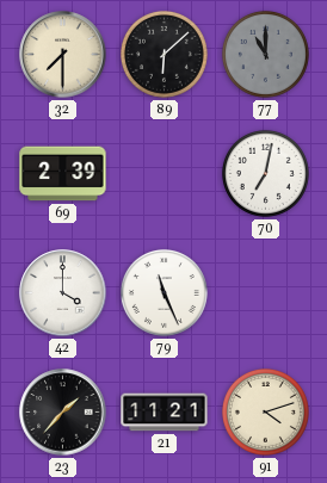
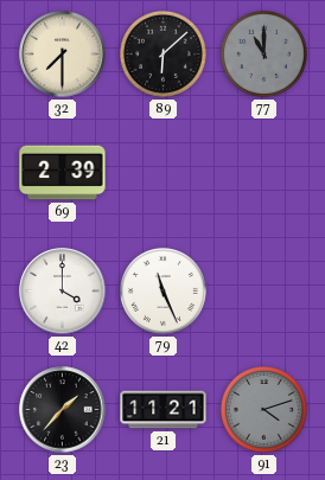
70: 7:02 -> none
91 dial: cream -> grey
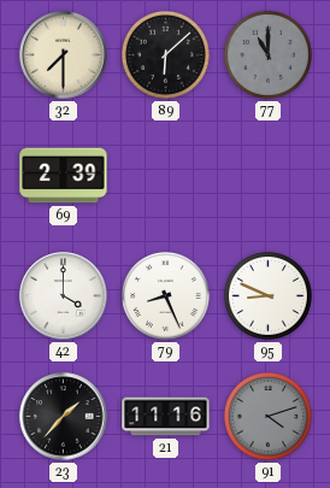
79: 11:26 -> 8:26
95: none -> 8:49
21: 11:21 -> 11:16
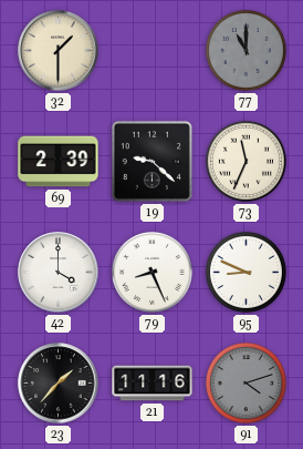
32: 7:30 -> 1:30
89: 6:08 -> none
19: none -> 9:22
73: none -> 11:34
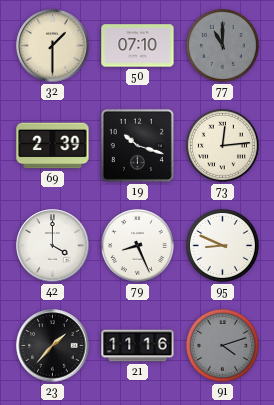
50: none -> 07:10
19: 9:22 -> 10:18
73: 11:34 -> 12:14
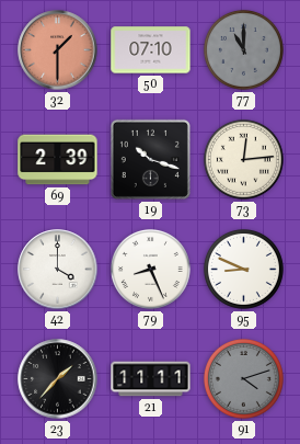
32 dial: cream -> salmon
21: 11:16 -> 11:11
